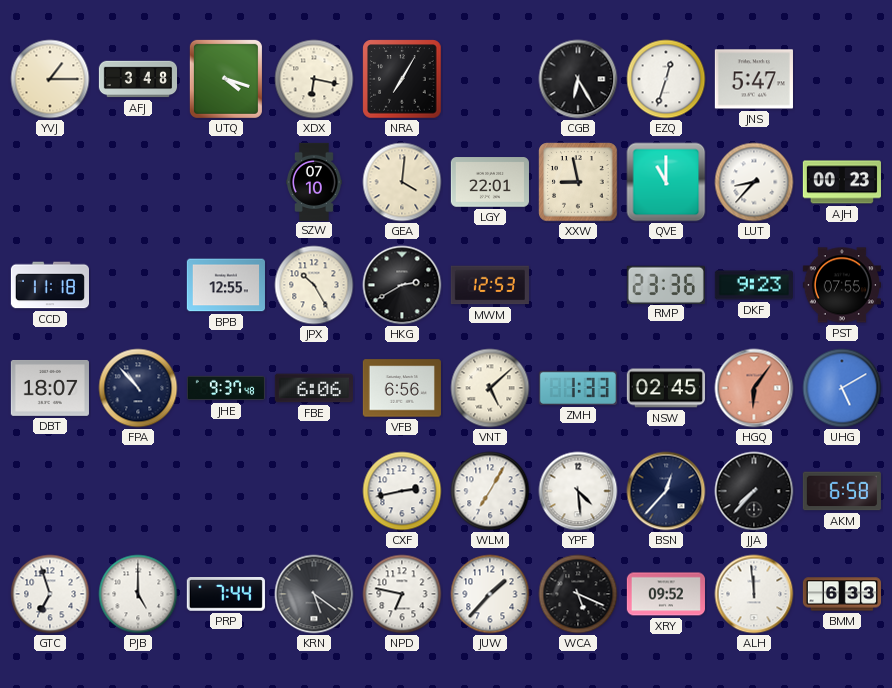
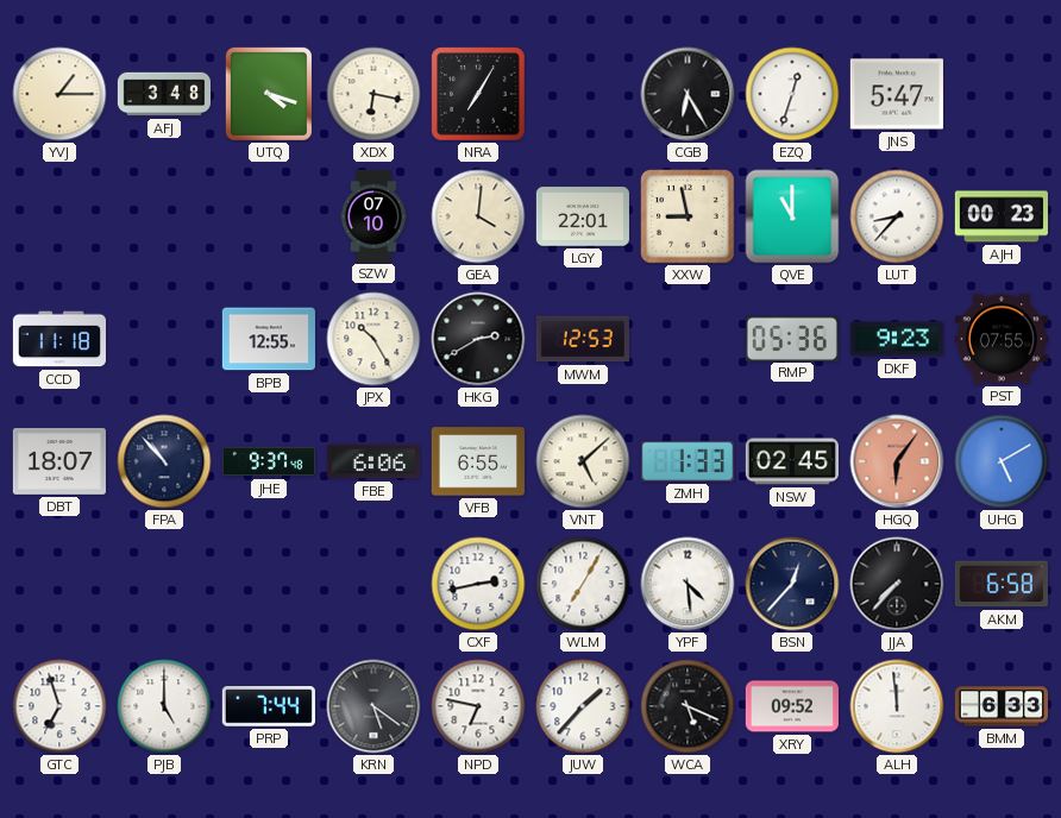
RMP: 23:36 -> 05:36
VFB: 6:56 -> 6:55
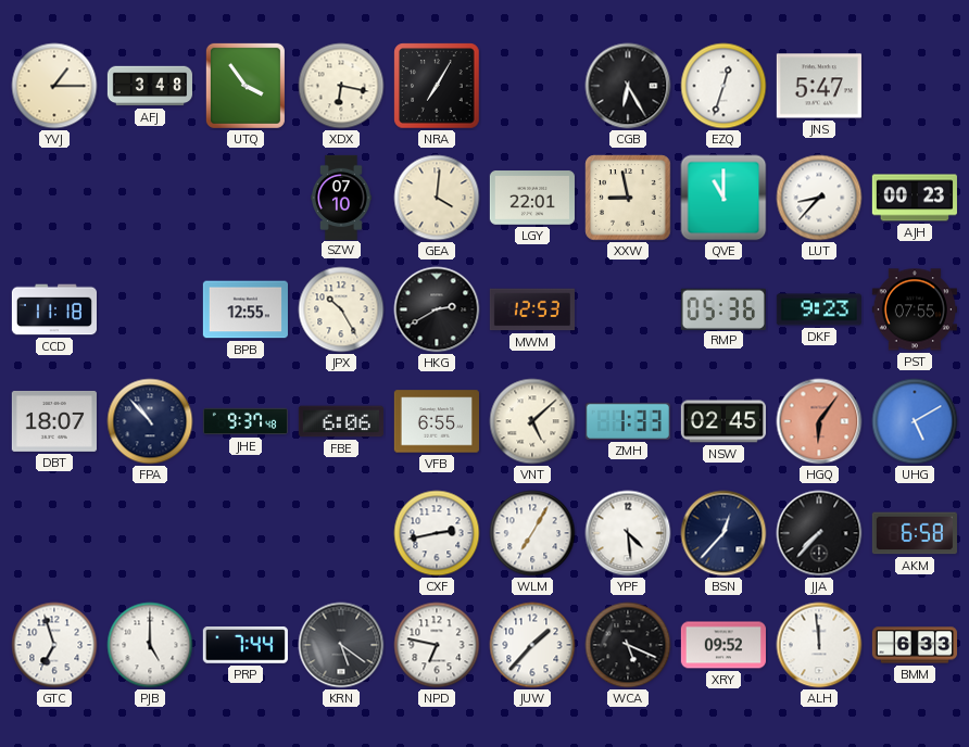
UTQ: 4:18 -> 3:54
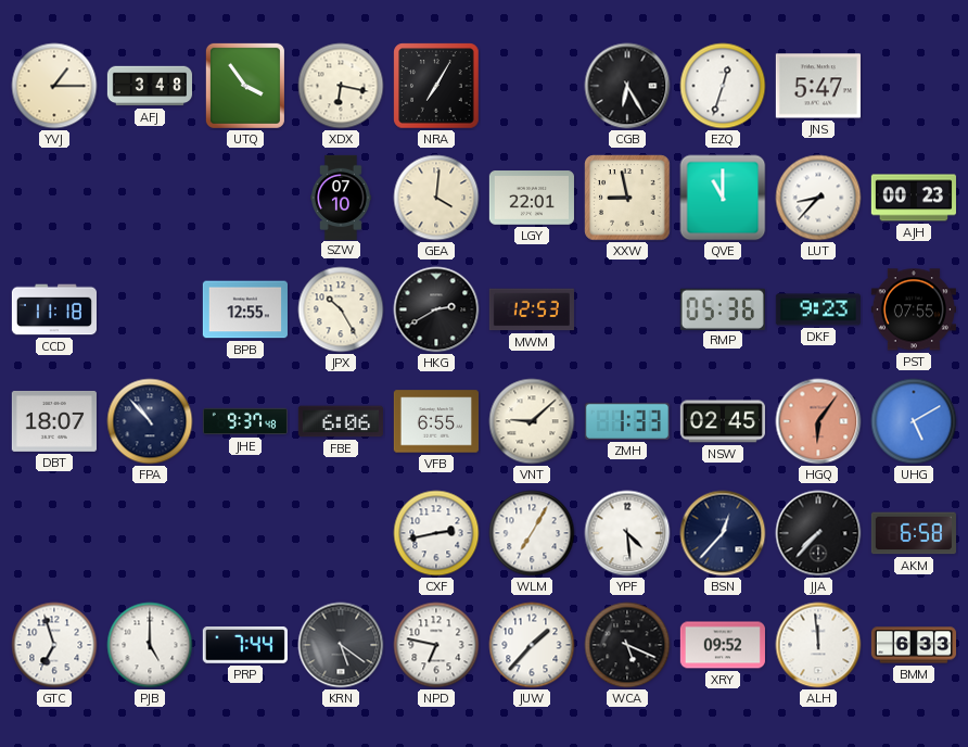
VNT: 5:08 -> 9:08
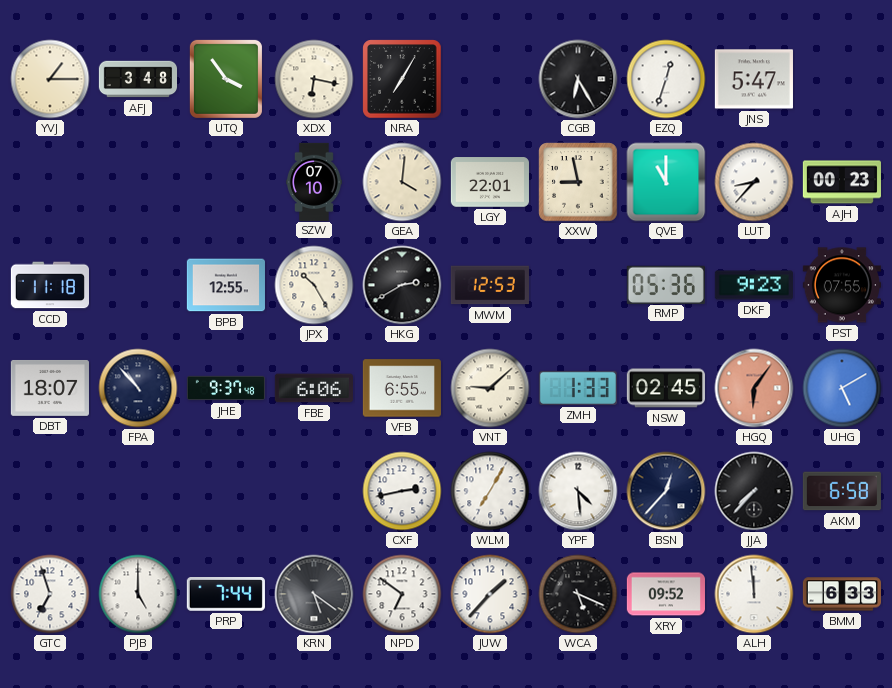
NPD: 6:47 -> 6:51
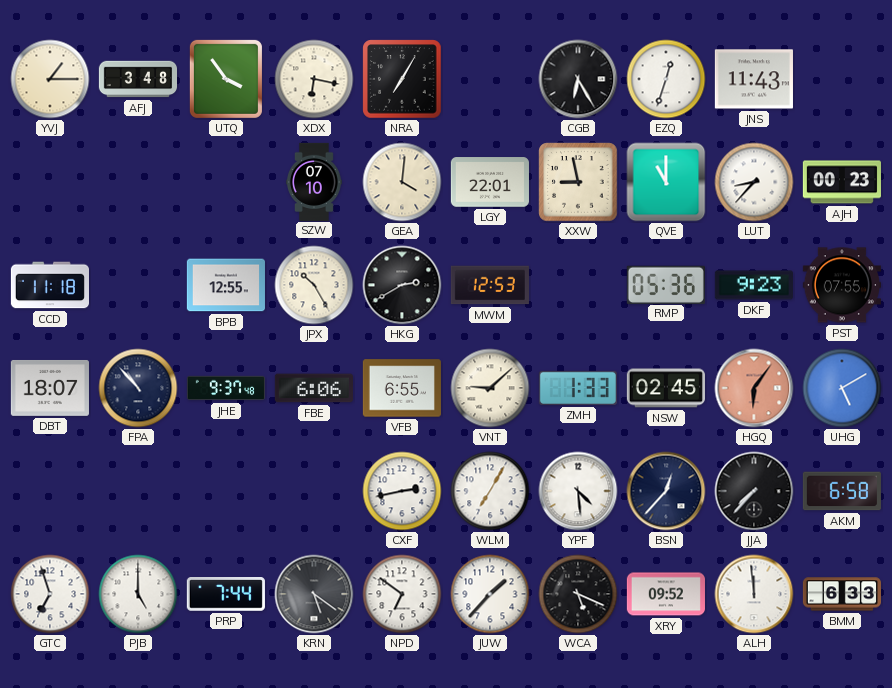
JNS: 5:47 -> 11:43
